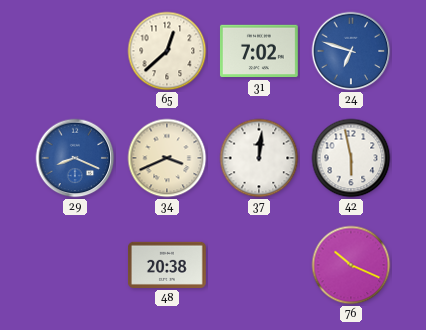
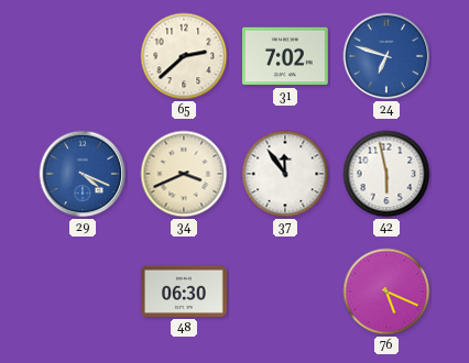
65: 12:38 -> 2:38
29: 8:19 -> 4:19
37: 12:01 -> 11:54
48: 20:38 -> 06:30
76: 10:19 -> 5:19
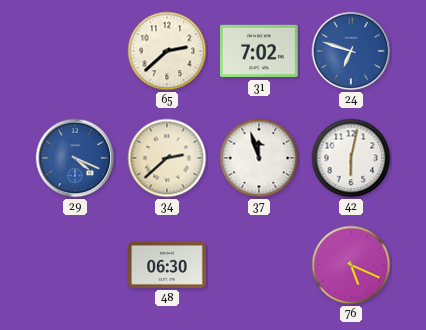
34: 3:41 -> 2:38
37: 11:54 -> 11:57
42: 5:58 -> 6:02
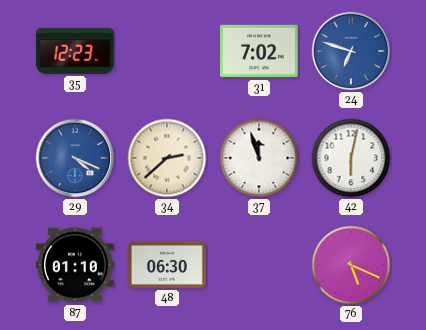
35: none -> 12:23
65: 2:38 -> none
87: none -> 01:10
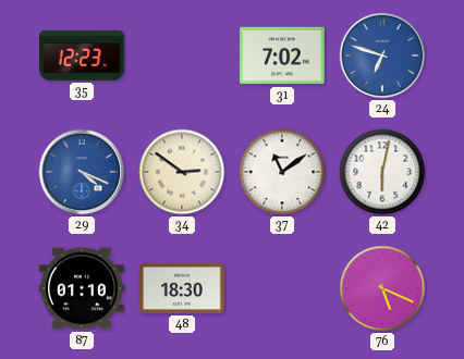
34: 2:38 -> 2:51
37: 11:57 -> 11:09
48: 06:30 -> 18:30
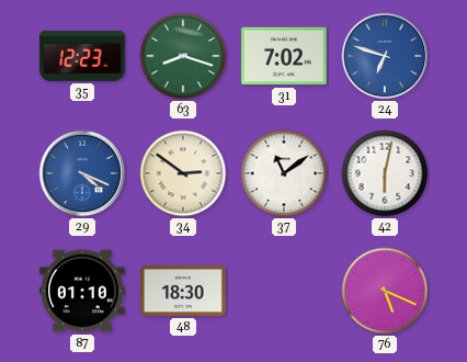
63: none -> 8:18
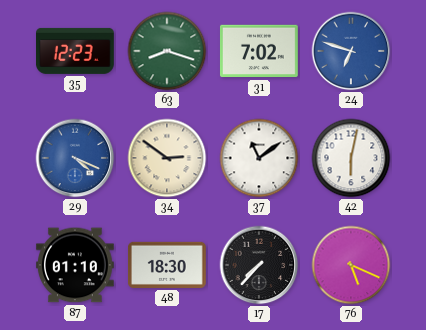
17: none -> 7:37
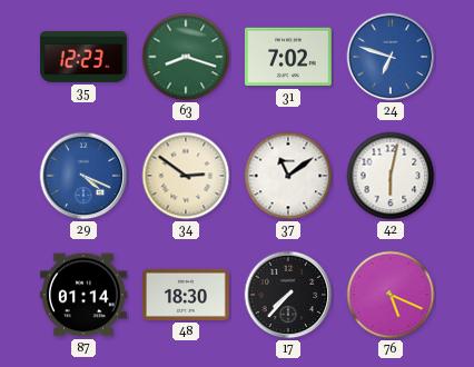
87: 01:10 -> 01:14
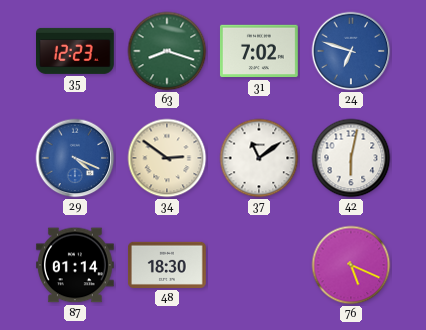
17: 7:37 -> none
